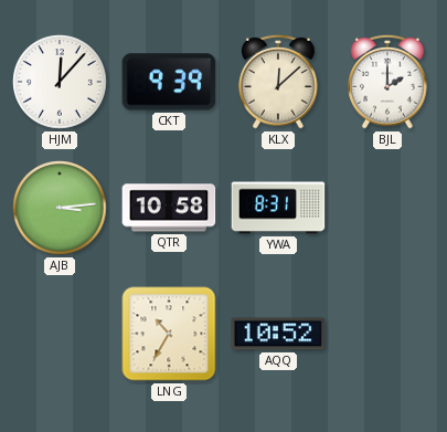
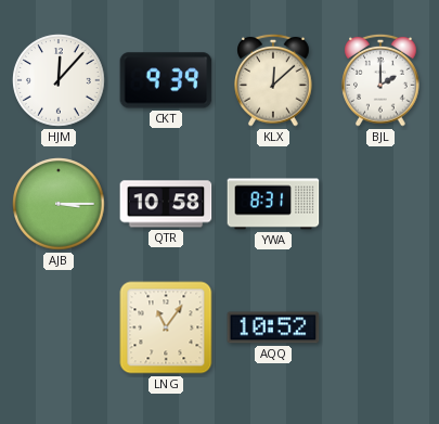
AJB: 3:14 -> 3:15
LNG: 10:35 -> 11:06
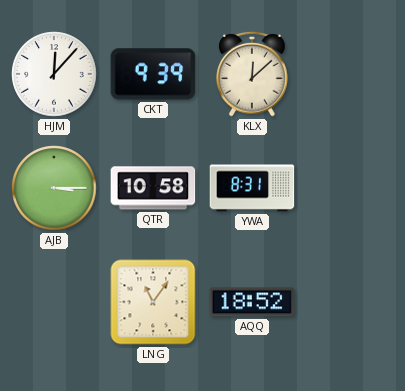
BJL: 2:00 -> none
AQQ: 10:52 -> 18:52
